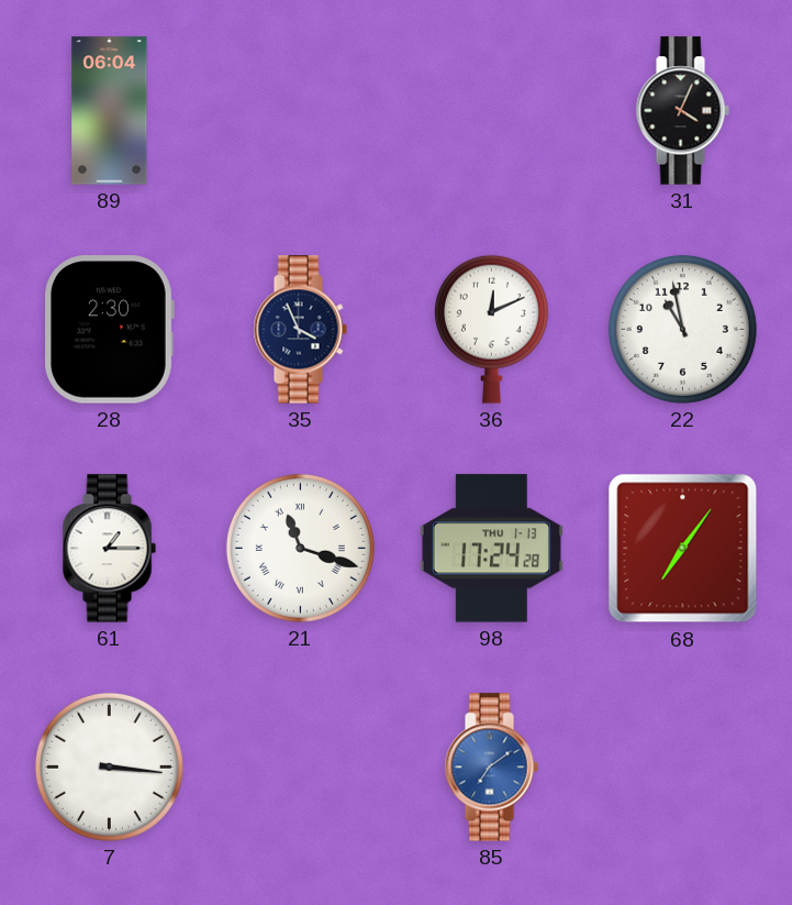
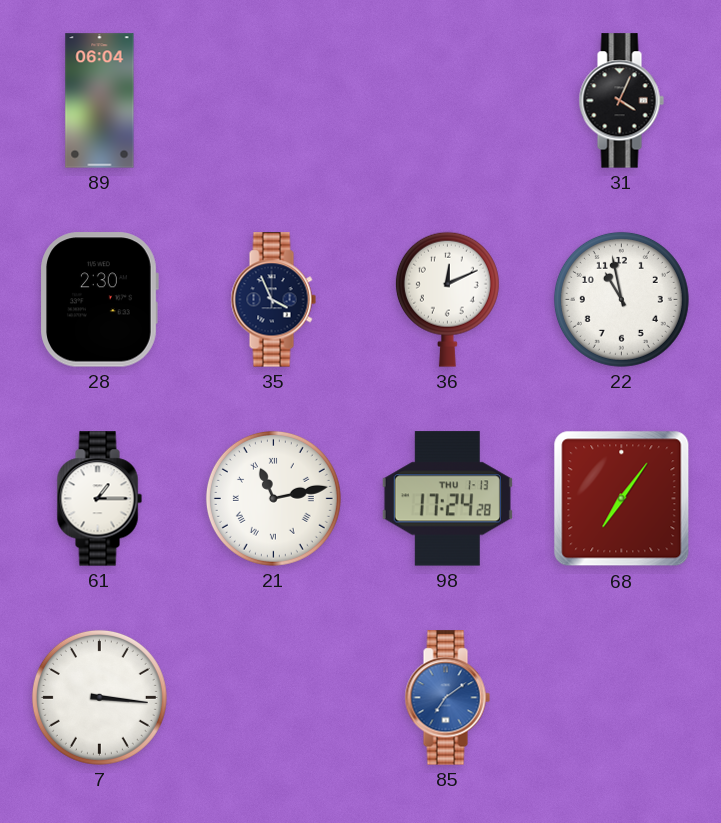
21: 11:18 -> 11:13
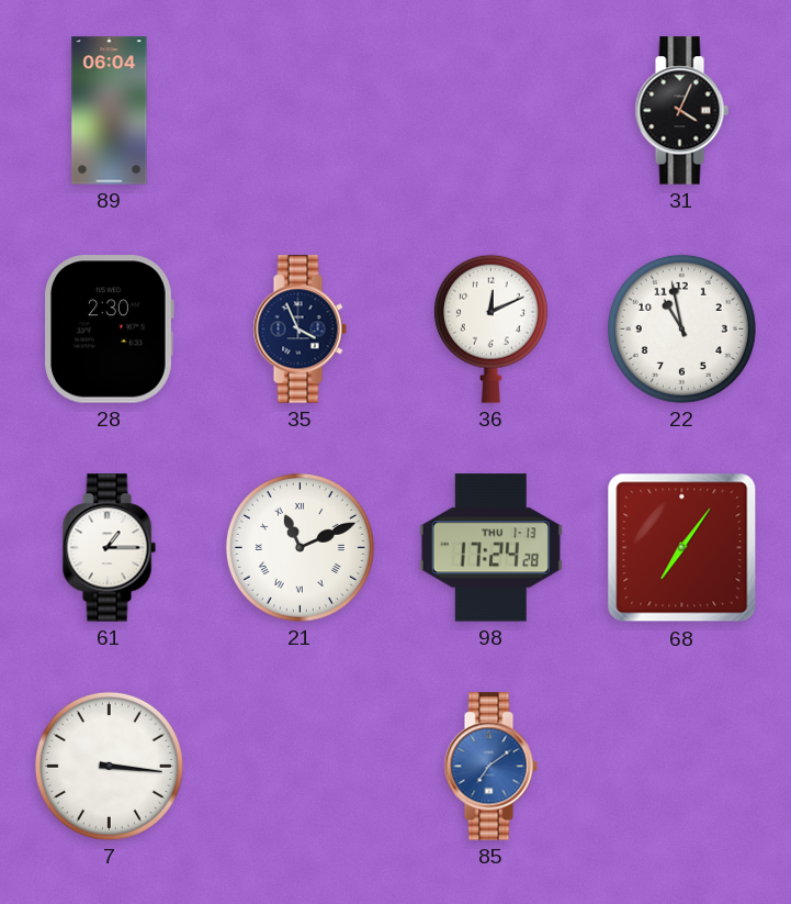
21: 11:13 -> 11:11
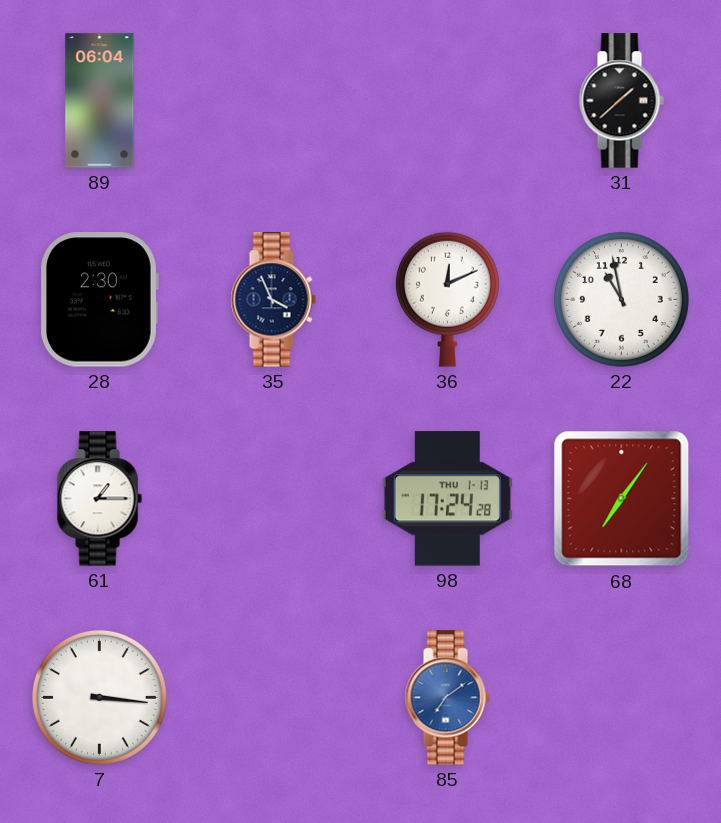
31: 4:04 -> 1:38
21: 11:11 -> none
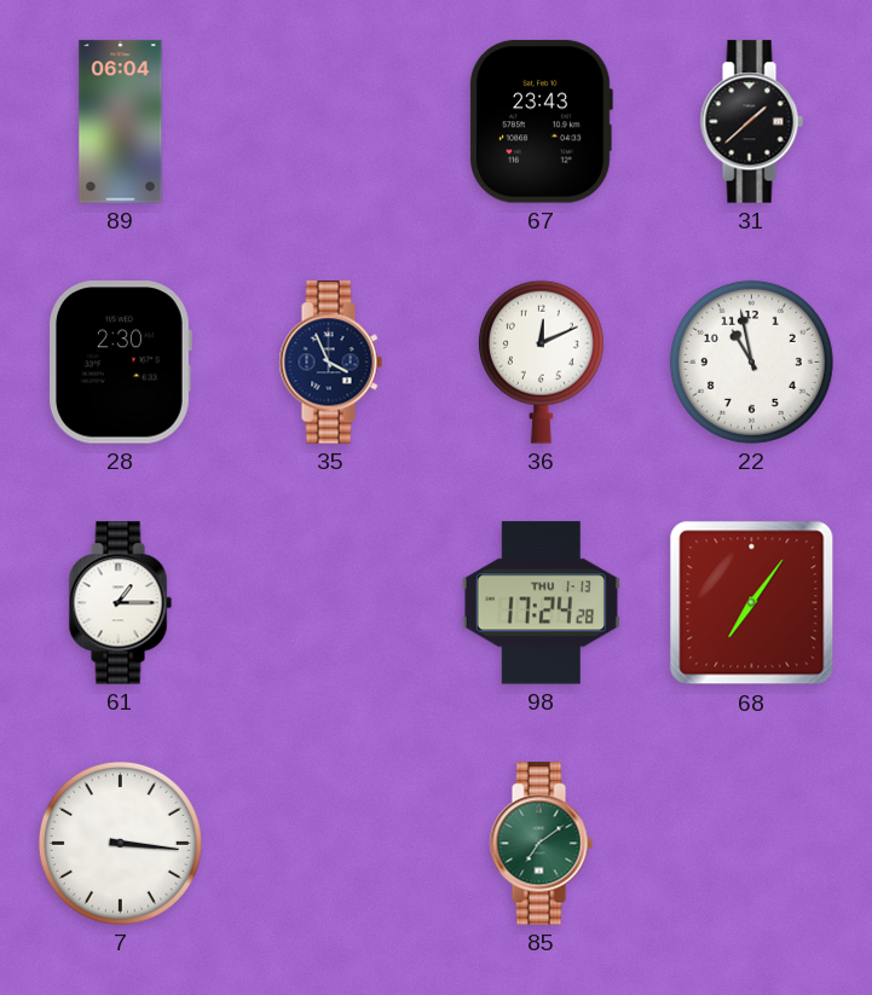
67: none -> 23:43
85 dial: blue -> green
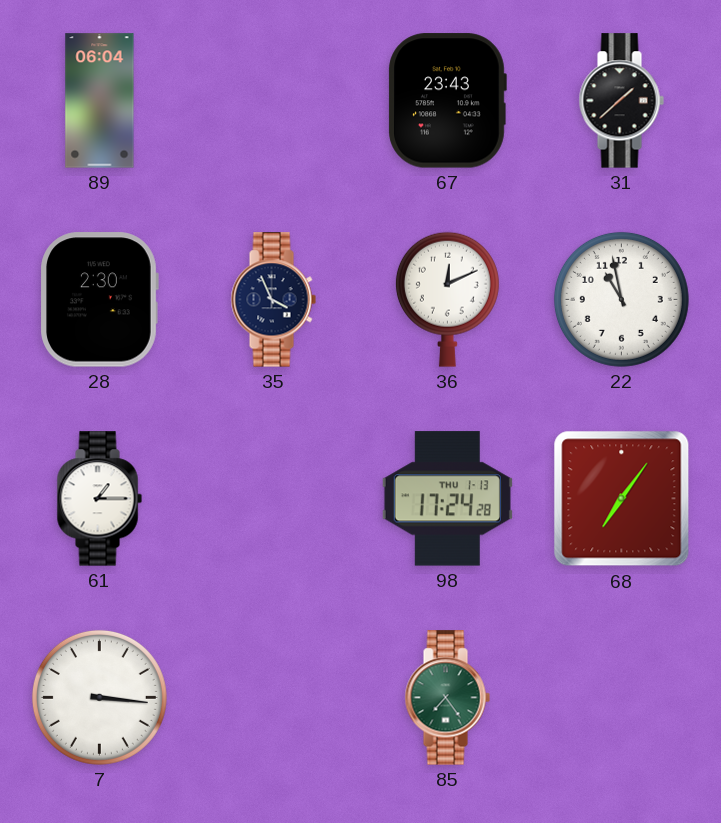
85: 7:09 -> 7:24
